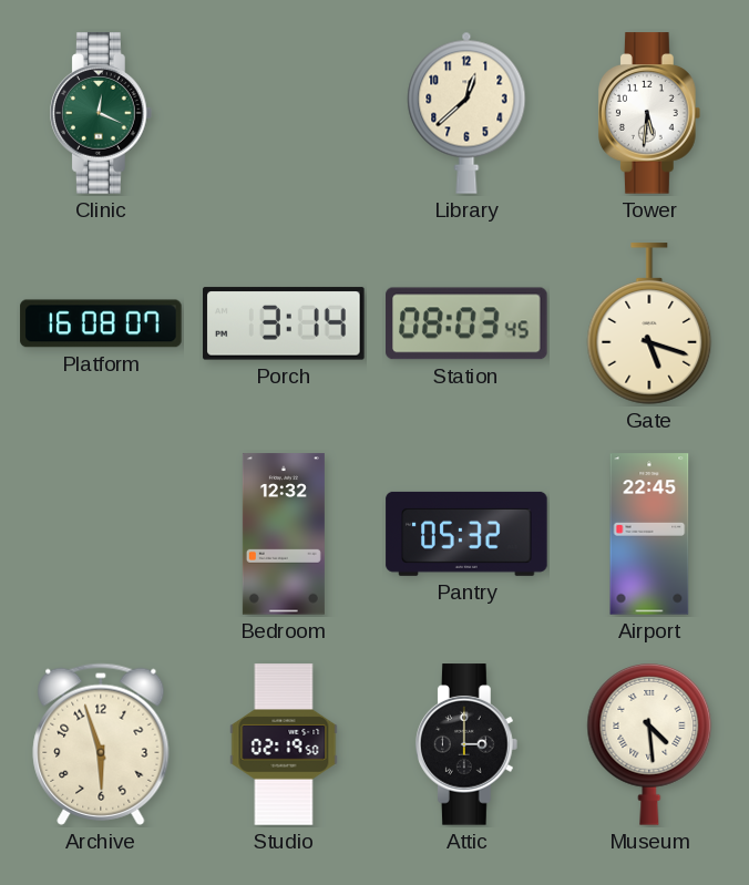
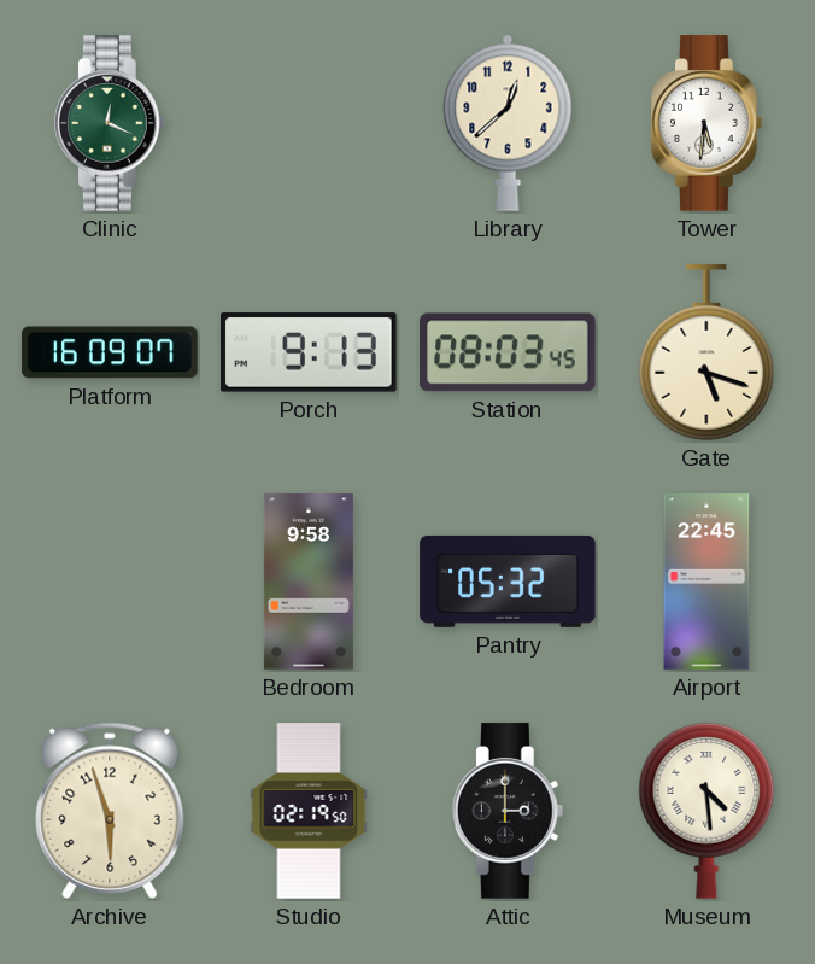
Platform: 16:08 -> 16:09
Porch: 3:14 -> 9:13
Bedroom: 12:32 -> 9:58
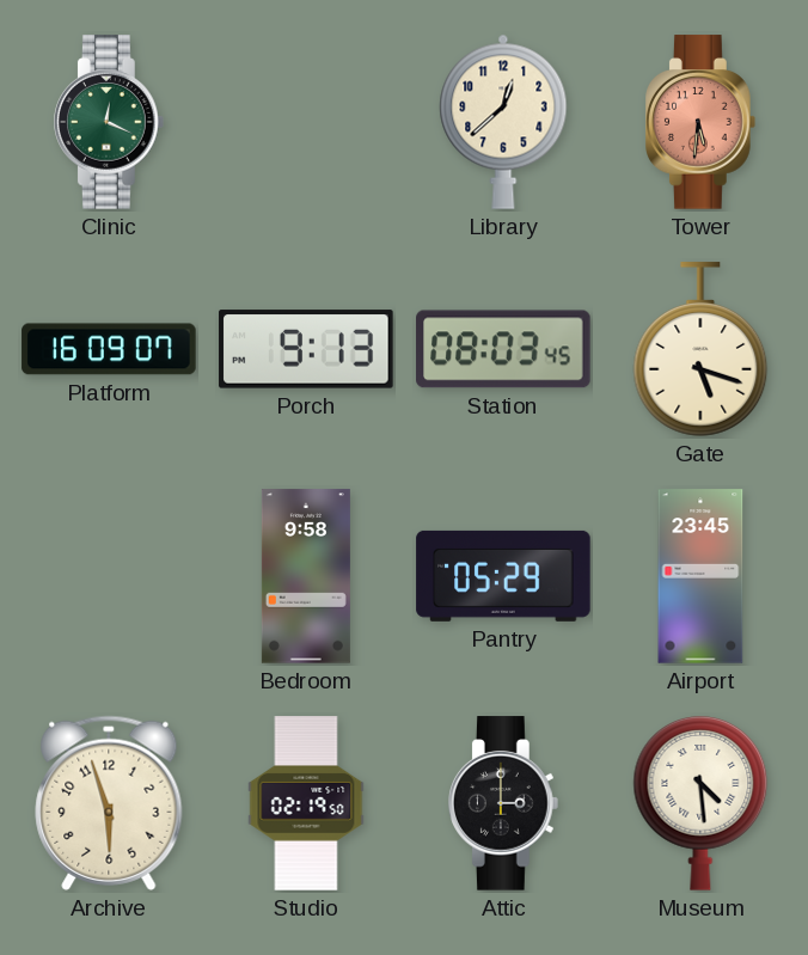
Tower dial: white -> salmon
Pantry: 05:32 -> 05:29
Airport: 22:45 -> 23:45
